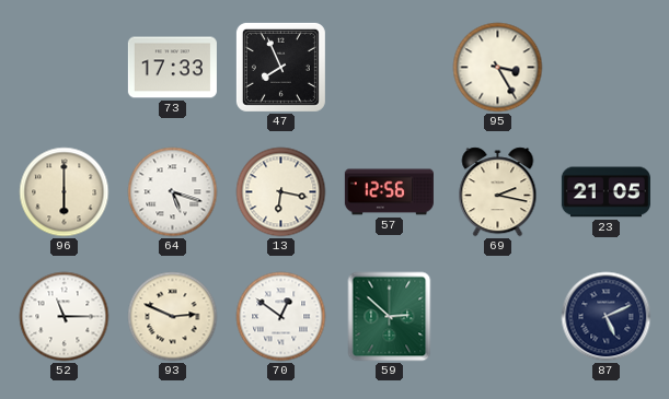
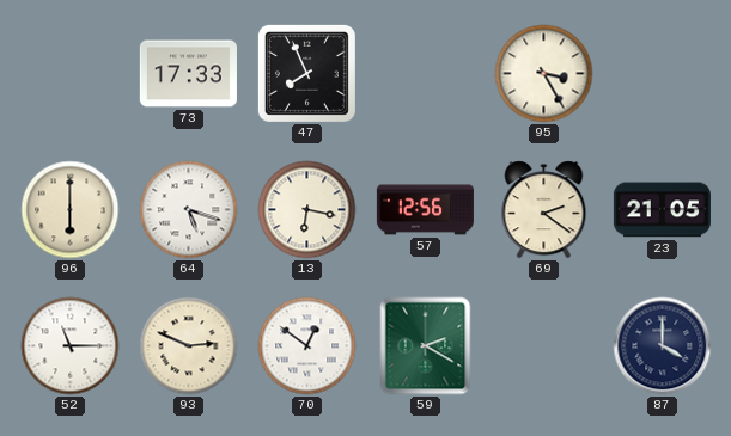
69: 2:17 -> 2:21
59: 2:52 -> 2:20
87: 5:11 -> 4:00
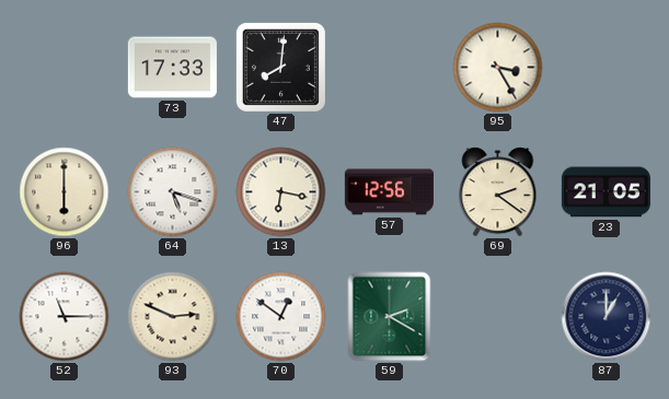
47: 7:56 -> 8:01
87: 4:00 -> 1:00
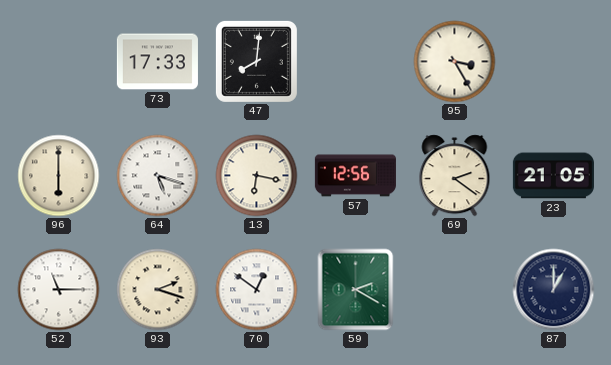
93: 2:49 -> 2:18
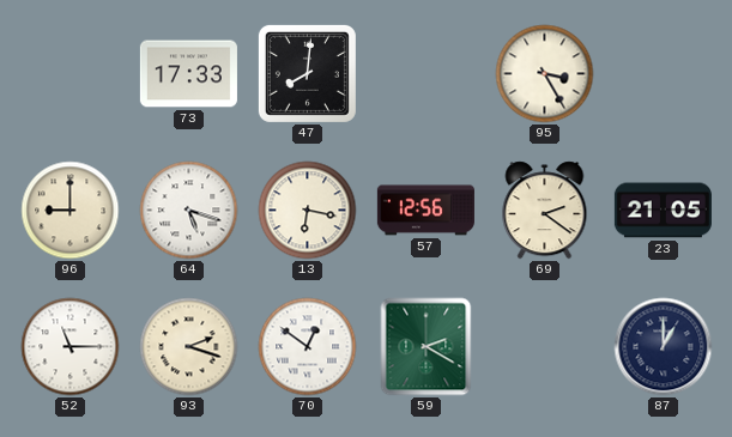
96: 6:00 -> 9:00
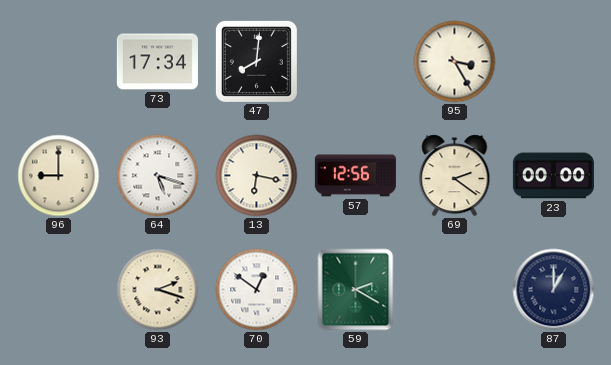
73: 17:33 -> 17:34
23: 21:05 -> 00:00
52: 11:15 -> none
